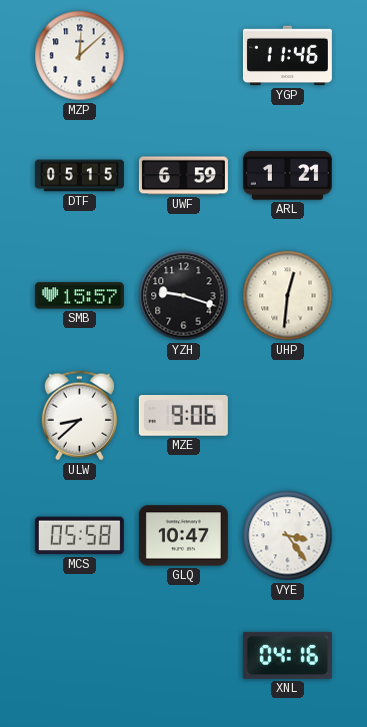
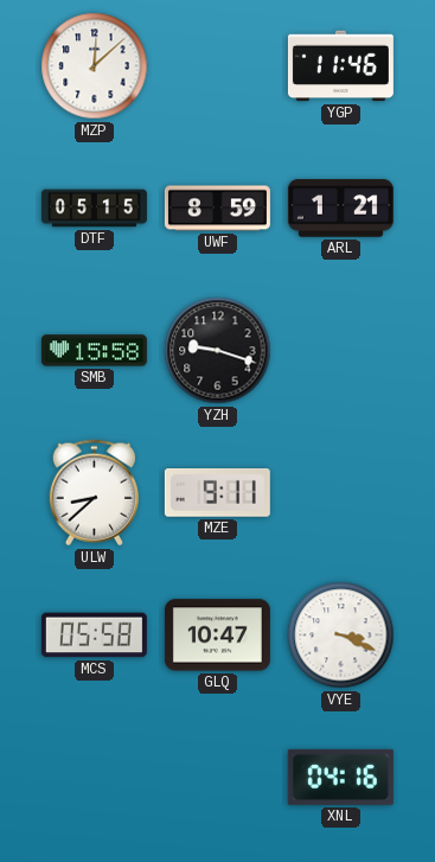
UWF: 6:59 -> 8:59
SMB: 15:57 -> 15:58
UHP: 12:31 -> none
MZE: 9:06 -> 9:11
VYE: 3:24 -> 3:19
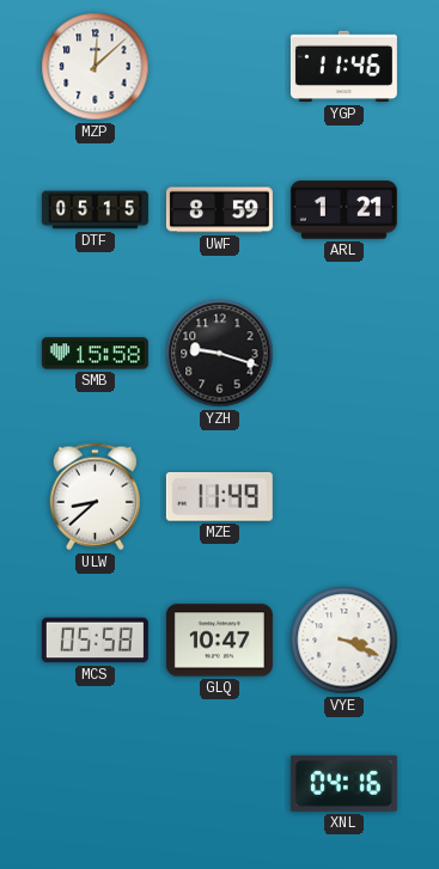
MZE: 9:11 -> 11:49
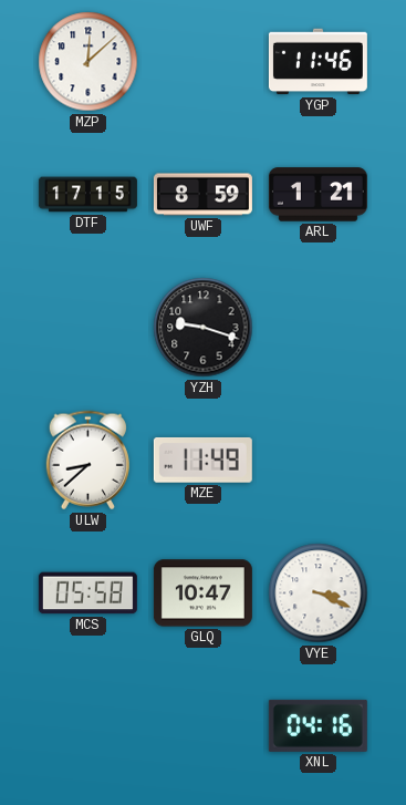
DTF: 05:15 -> 17:15
SMB: 15:58 -> none
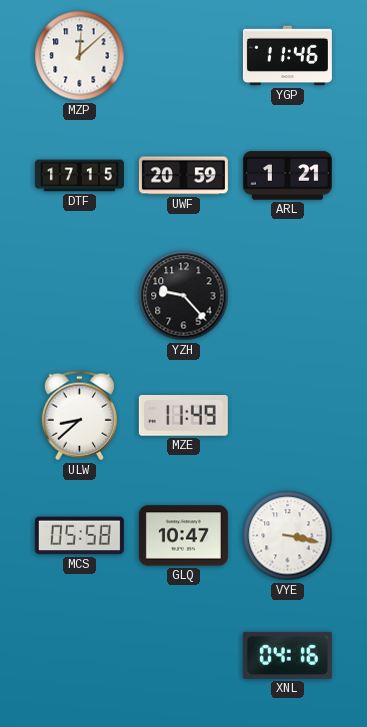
UWF: 8:59 -> 20:59
YZH: 9:18 -> 9:23
VYE: 3:19 -> 3:17
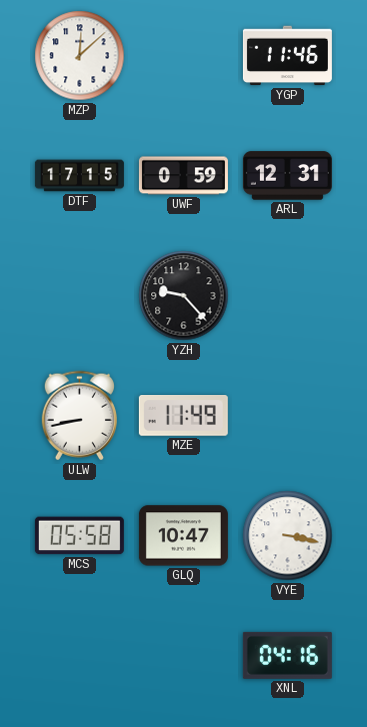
UWF: 20:59 -> 0:59
ARL: 1:21 -> 12:31
ULW: 8:38 -> 8:43
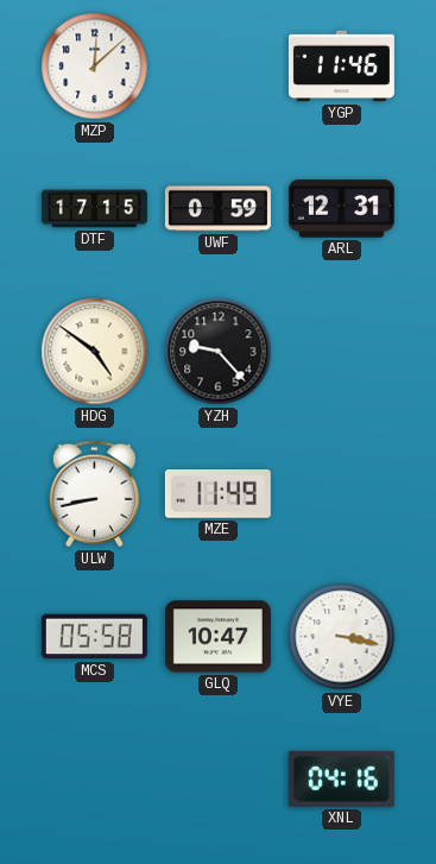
HDG: none -> 4:51
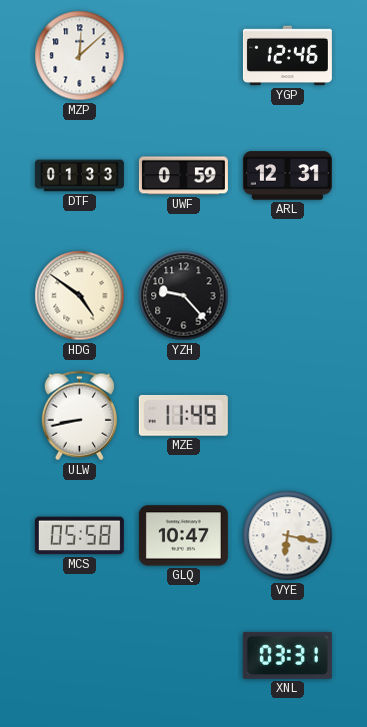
YGP: 11:46 -> 12:46
DTF: 17:15 -> 01:33
VYE: 3:17 -> 6:17
XNL: 04:16 -> 03:31
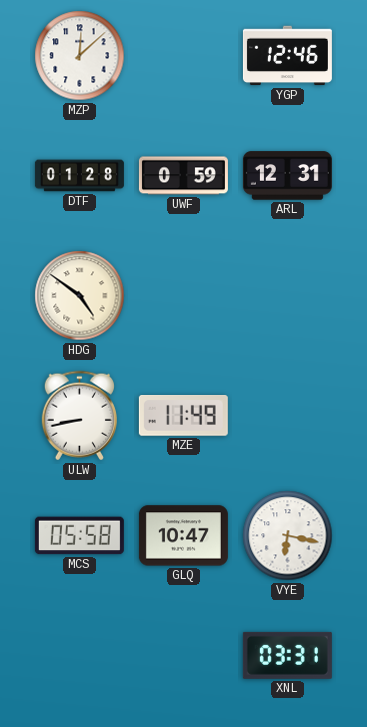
DTF: 01:33 -> 01:28
YZH: 9:23 -> none
